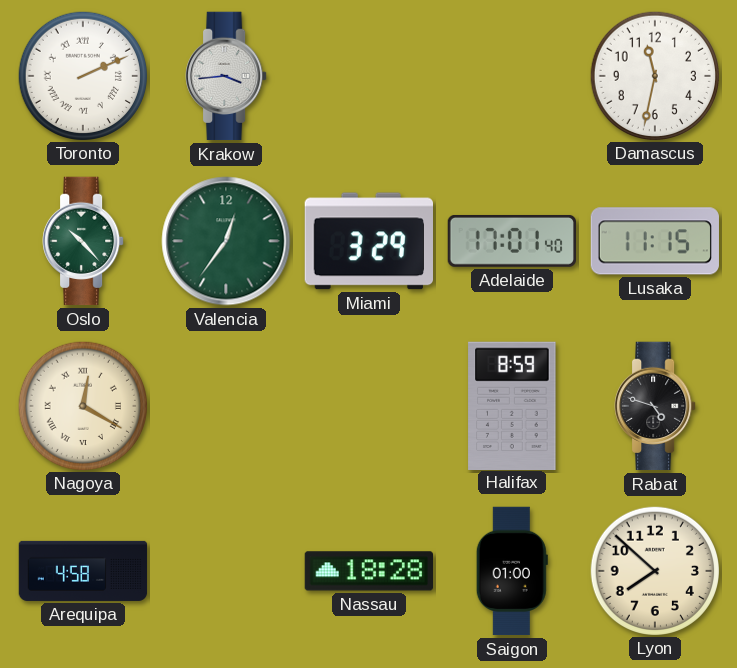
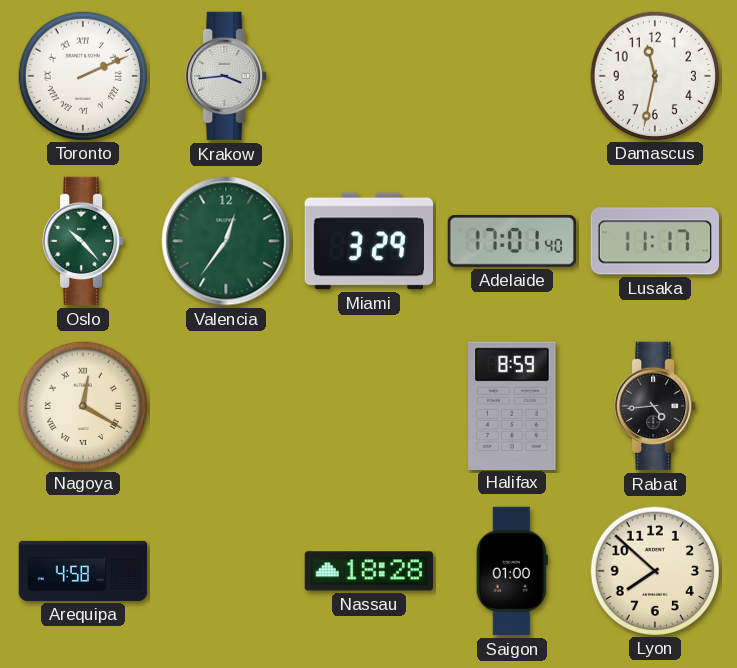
Lusaka: 11:15 -> 11:17
Rabat: 4:48 -> 4:44
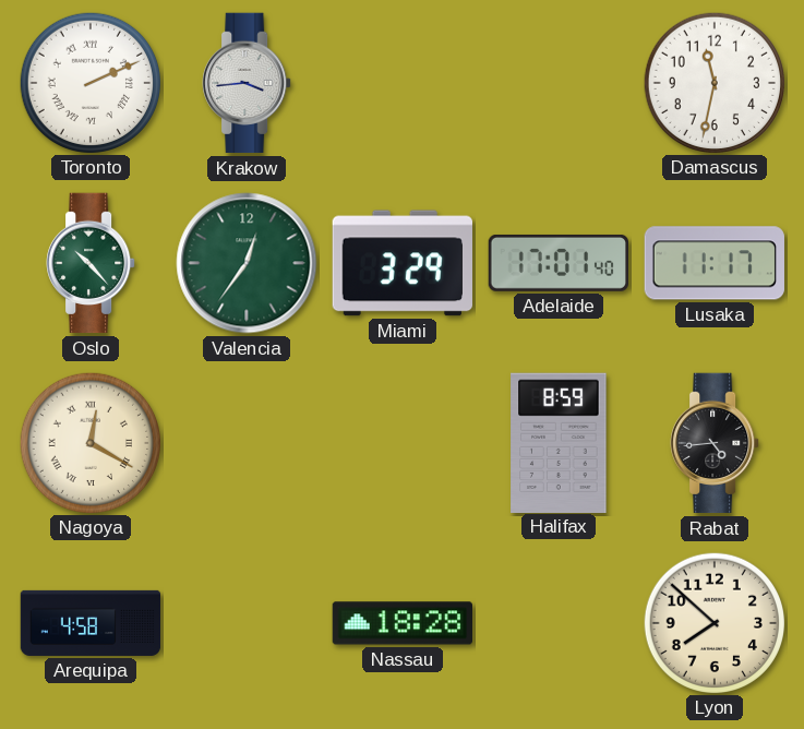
Saigon: 01:00 -> none
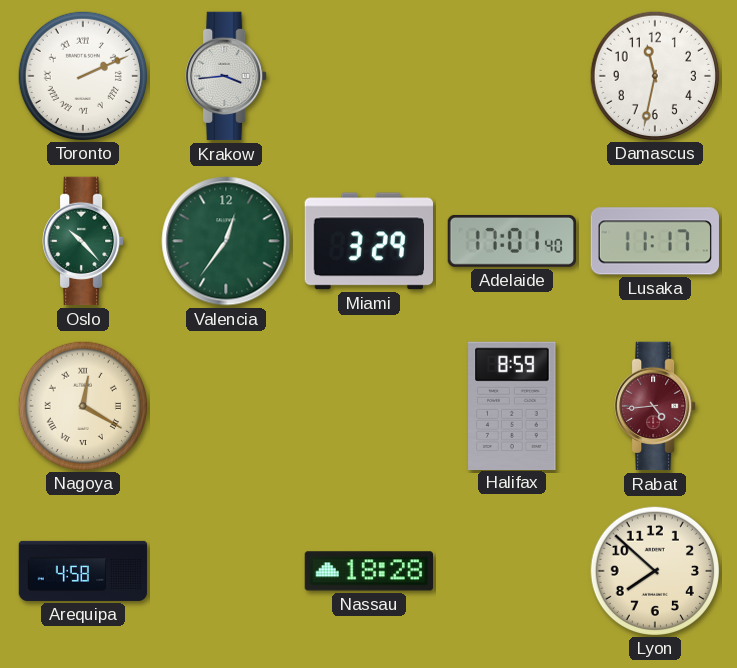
Rabat dial: black -> burgundy
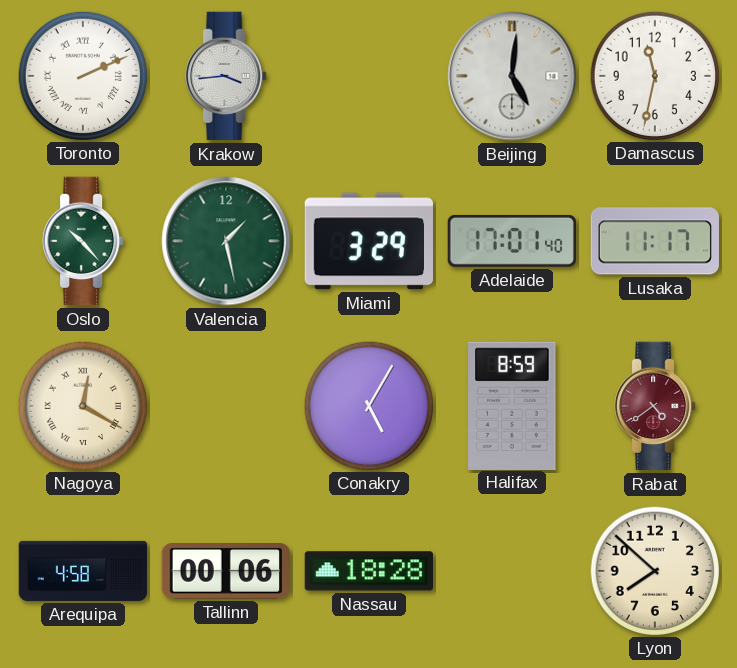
Beijing: none -> 5:01
Valencia: 12:36 -> 1:28
Conakry: none -> 5:05
Rabat: 4:44 -> 4:39
Tallinn: none -> 00:06
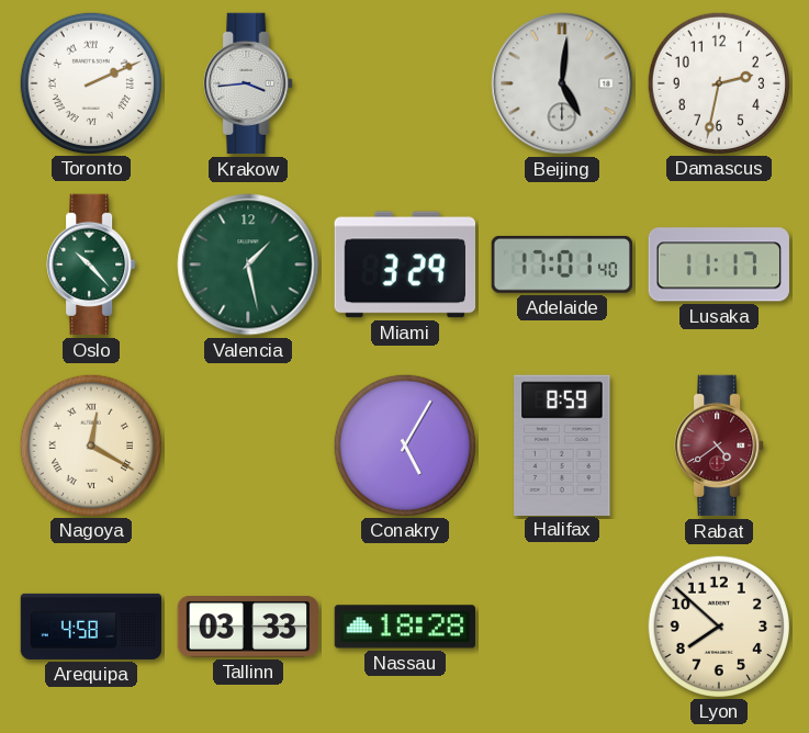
Damascus: 11:32 -> 2:32
Tallinn: 00:06 -> 03:33
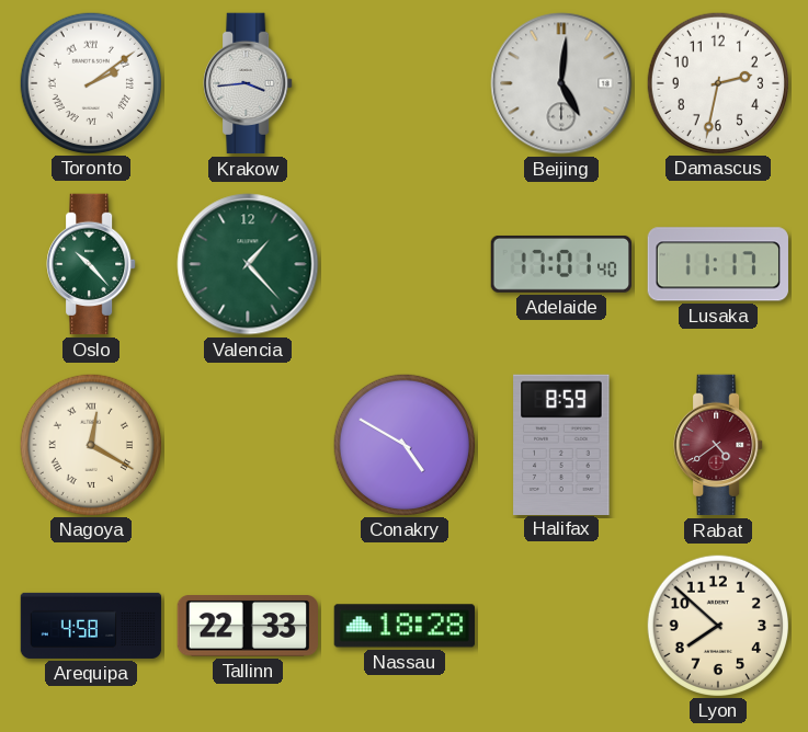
Toronto: 2:11 -> 2:09
Valencia: 1:28 -> 1:23
Miami: 3:29 -> none
Conakry: 5:05 -> 4:50
Tallinn: 03:33 -> 22:33
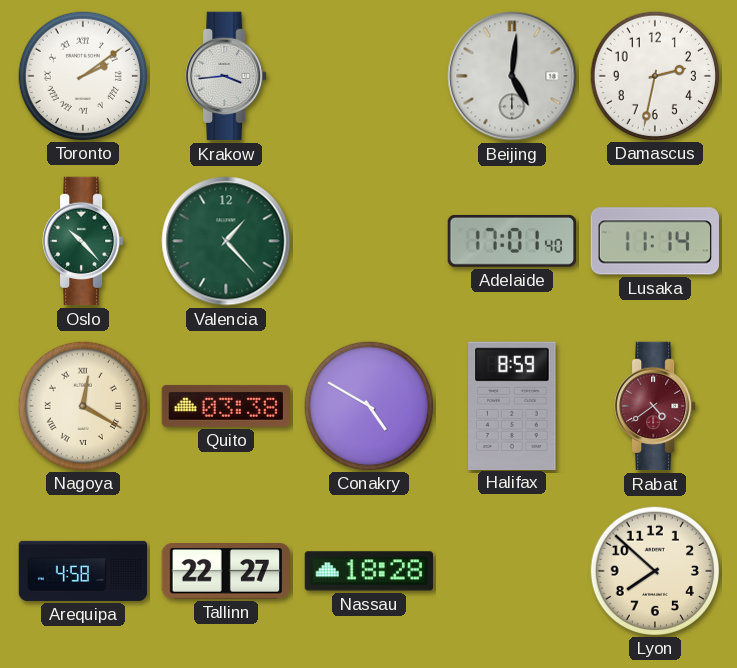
Lusaka: 11:17 -> 11:14
Quito: none -> 03:38
Tallinn: 22:33 -> 22:27
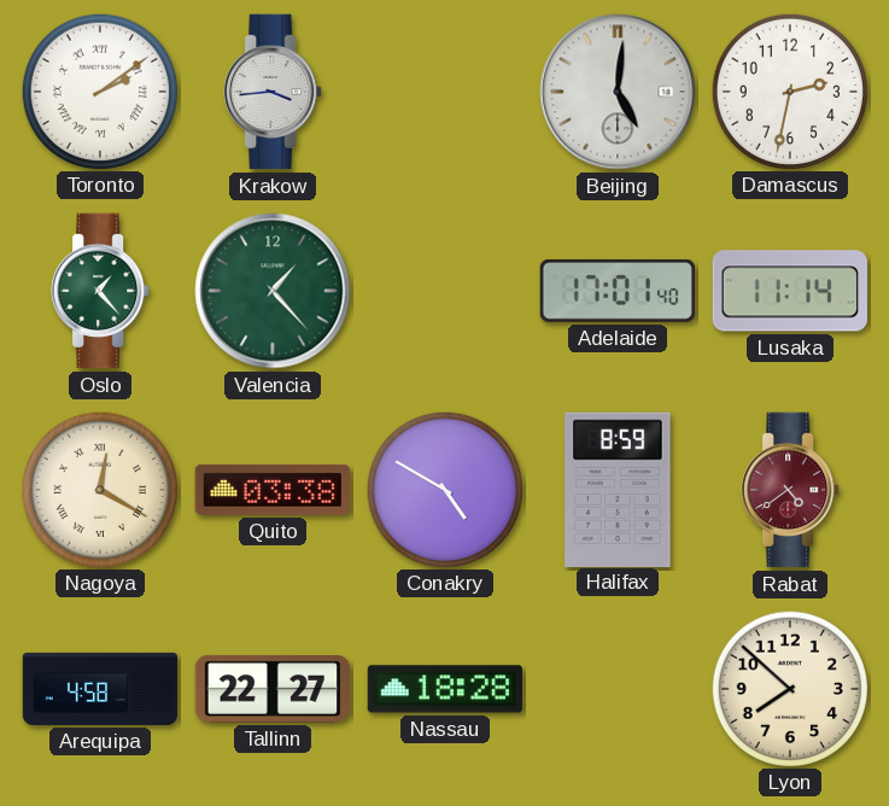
Oslo: 10:23 -> 1:23
